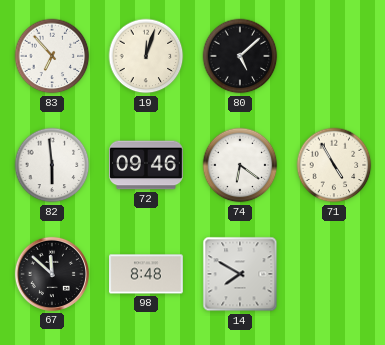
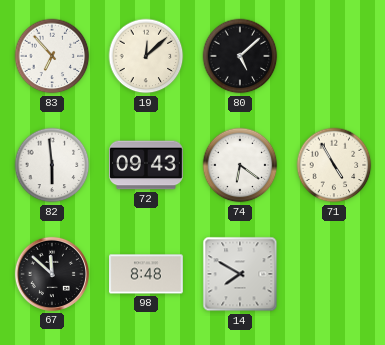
19: 12:03 -> 12:08
72: 09:46 -> 09:43
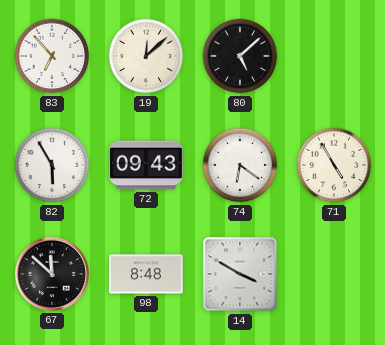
82: 5:59 -> 5:55
14: 7:50 -> 3:50
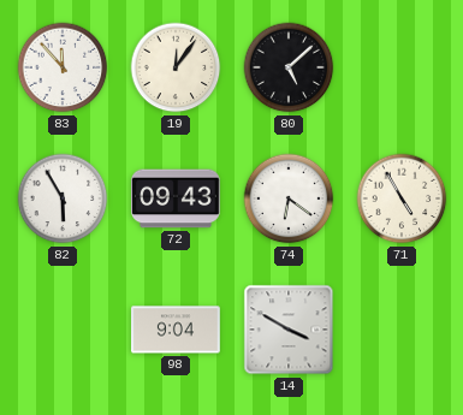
83: 6:53 -> 11:53
19: 12:08 -> 12:06
67: 11:52 -> none
98: 8:48 -> 9:04
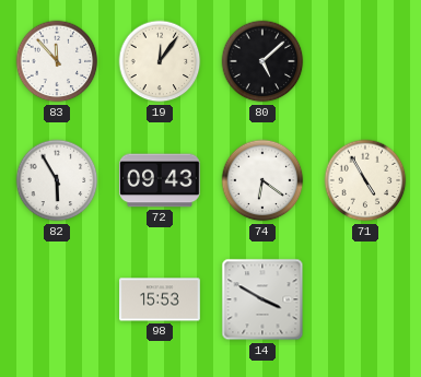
98: 9:04 -> 15:53
